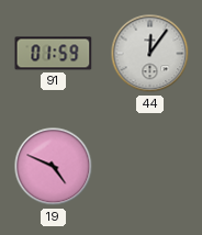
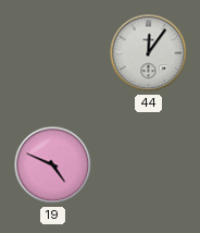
91: 01:59 -> none
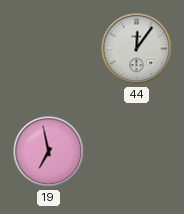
19: 4:49 -> 6:58
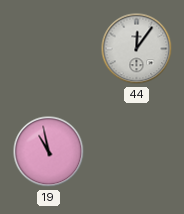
19: 6:58 -> 10:58
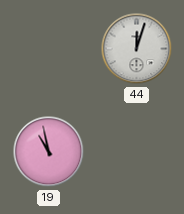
44: 12:06 -> 12:03
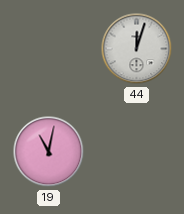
19: 10:58 -> 11:02
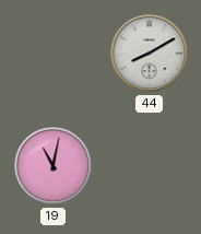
44: 12:03 -> 8:10
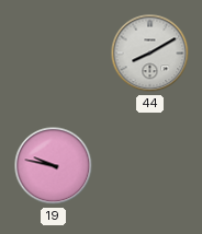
19: 11:02 -> 9:47
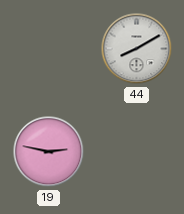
19: 9:47 -> 2:47
